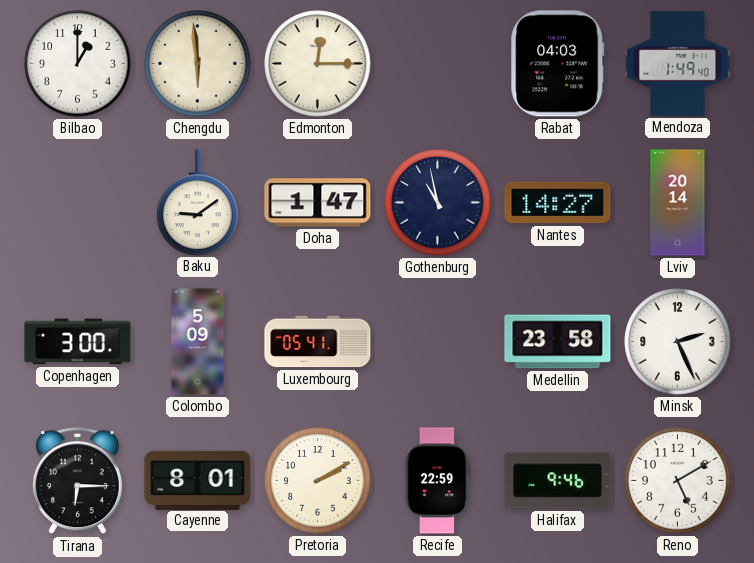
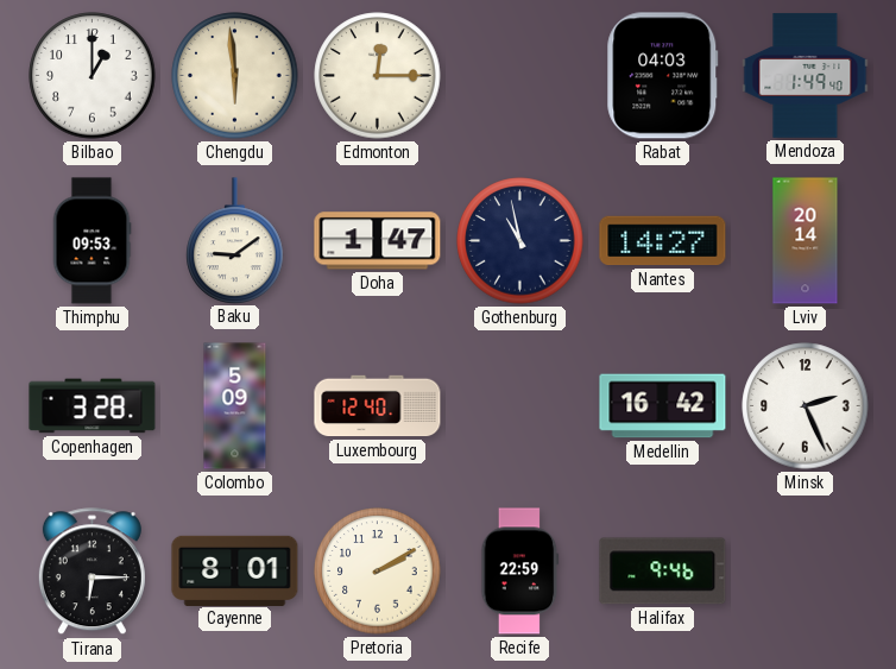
Thimphu: none -> 09:53
Copenhagen: 3:00 -> 3:28
Luxembourg: 05:41 -> 12:40
Medellin: 23:58 -> 16:42
Reno: 5:10 -> none
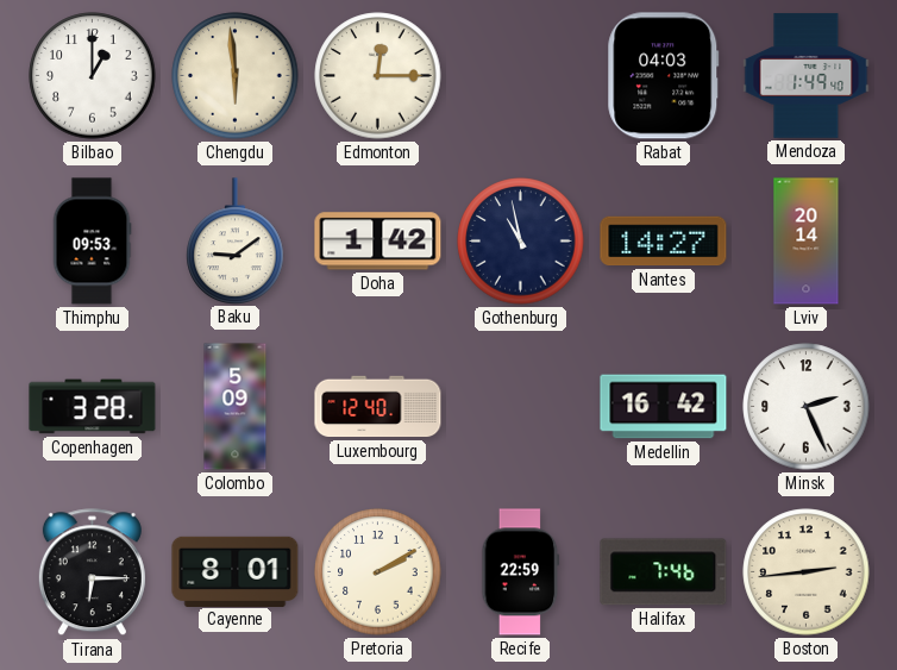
Doha: 1:47 -> 1:42
Halifax: 9:46 -> 7:46
Boston: none -> 2:44
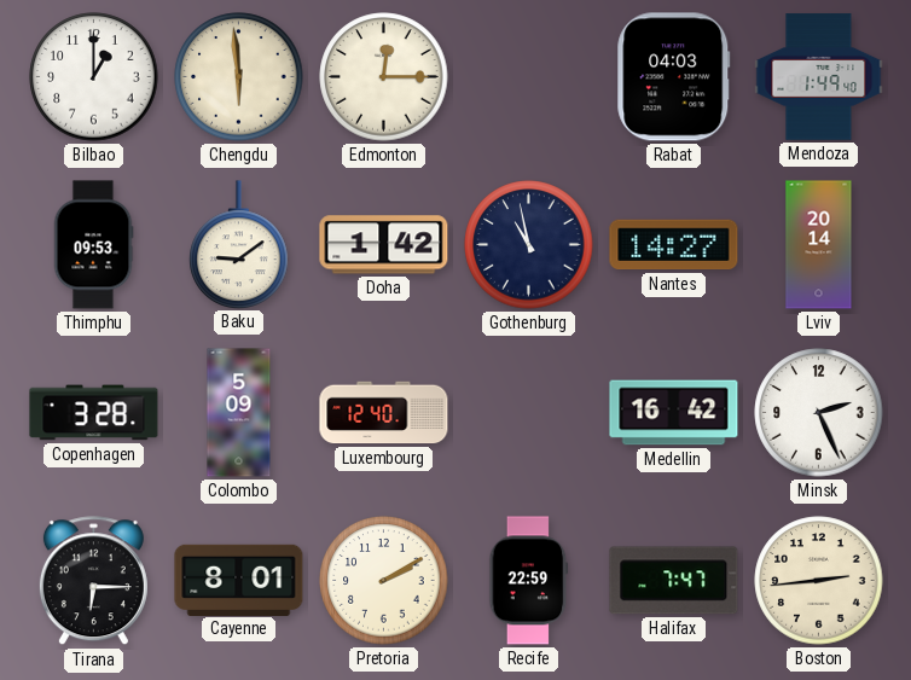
Halifax: 7:46 -> 7:47
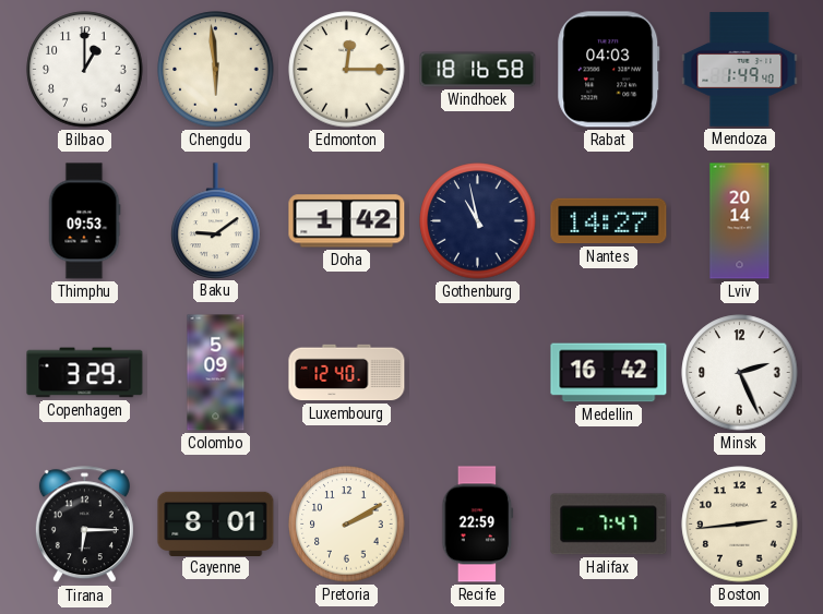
Windhoek: none -> 18:16
Copenhagen: 3:28 -> 3:29
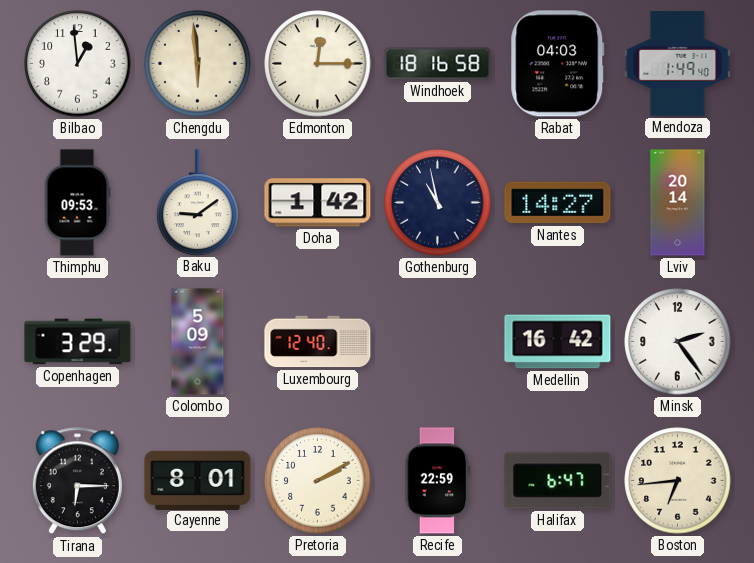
Bilbao: 1:00 -> 12:59
Minsk: 2:26 -> 2:24
Halifax: 7:47 -> 6:47
Boston: 2:44 -> 6:44
